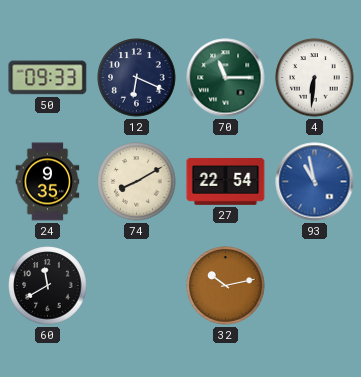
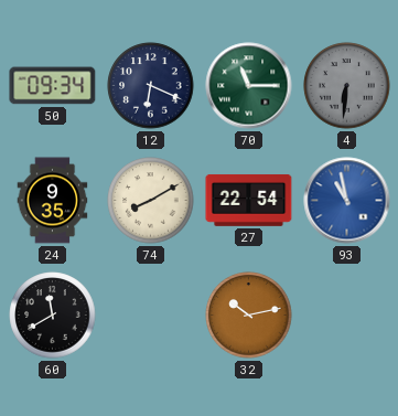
50: 09:33 -> 09:34
4 dial: white -> grey
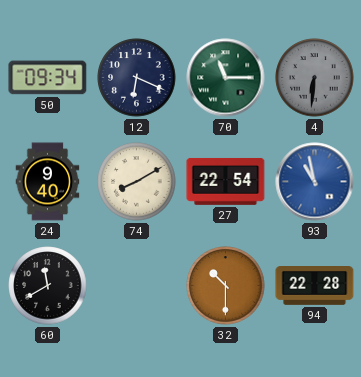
24: 9:35 -> 9:40
32: 10:13 -> 10:30
94: none -> 22:28
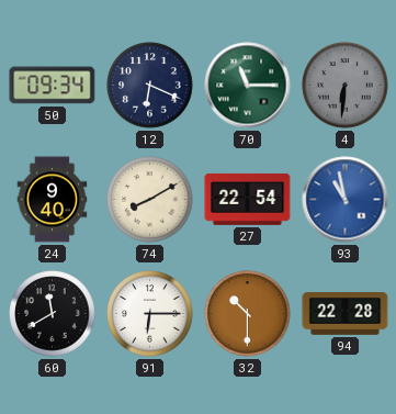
91: none -> 6:15
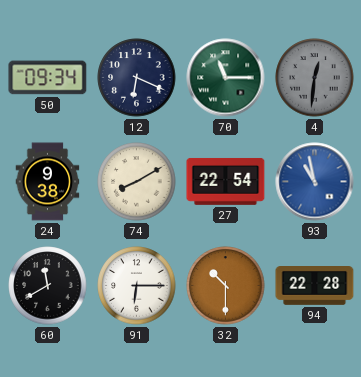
4: 6:31 -> 12:31
24: 9:40 -> 9:38
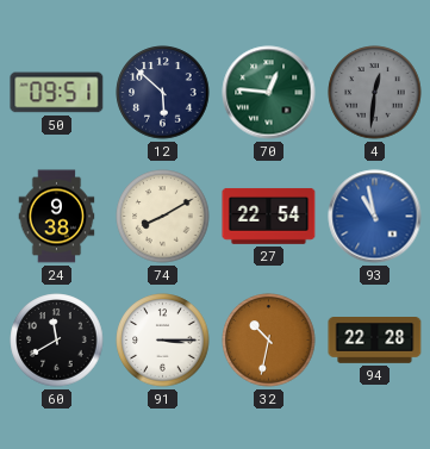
50: 09:34 -> 09:51
12: 6:19 -> 5:52
70: 11:15 -> 12:46
91: 6:15 -> 3:15
32: 10:30 -> 10:32
